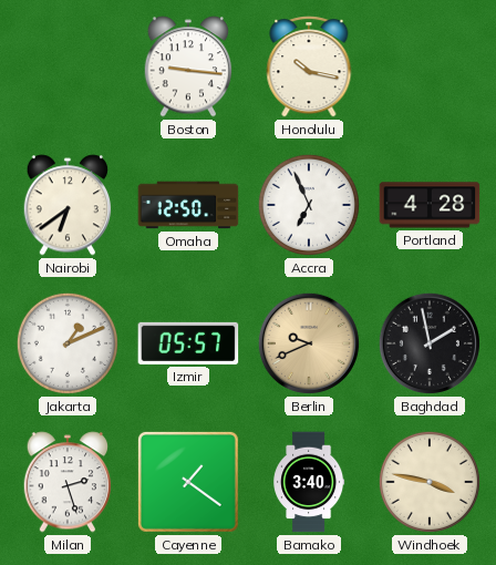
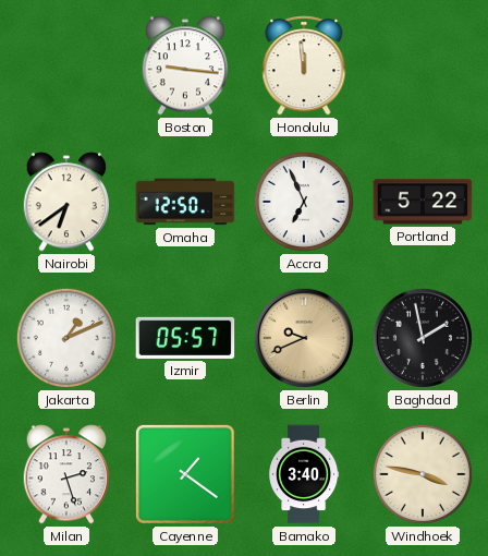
Honolulu: 10:17 -> 11:59
Portland: 4:28 -> 5:22
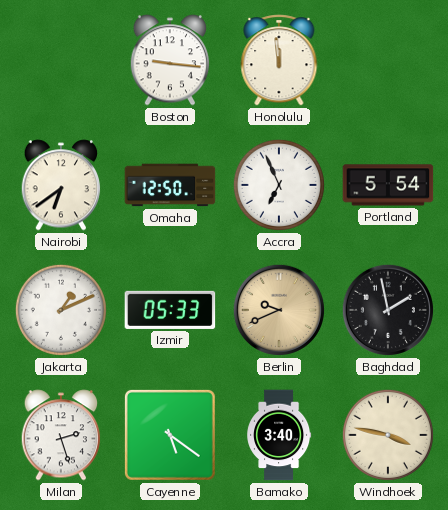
Portland: 5:22 -> 5:54
Izmir: 05:57 -> 05:33
Cayenne: 1:21 -> 5:21
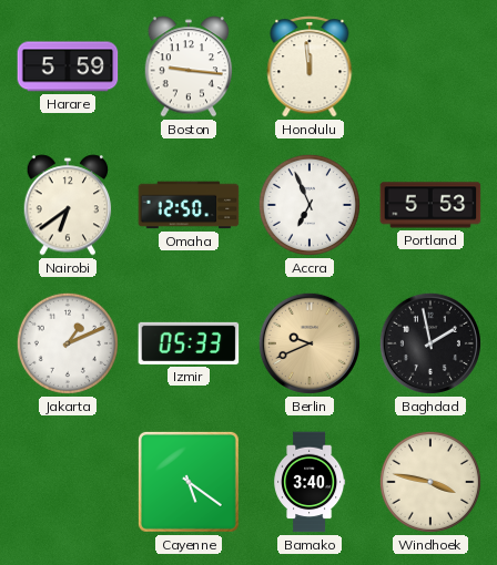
Harare: none -> 5:59
Portland: 5:54 -> 5:53
Milan: 2:27 -> none
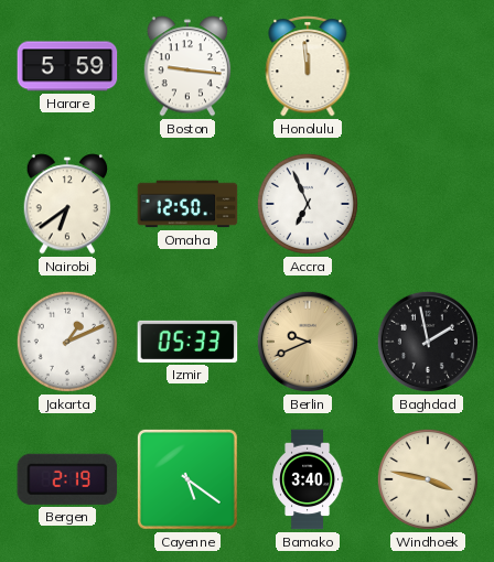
Portland: 5:53 -> none
Bergen: none -> 2:19
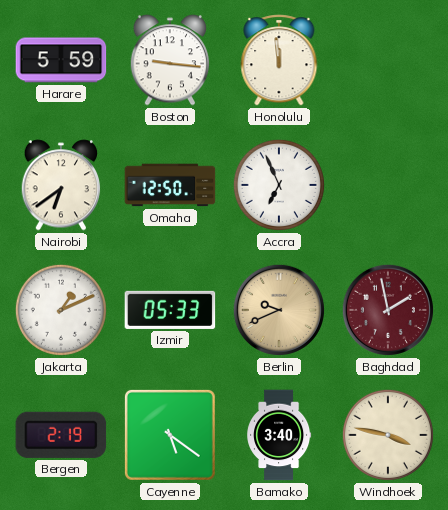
Baghdad dial: black -> burgundy
